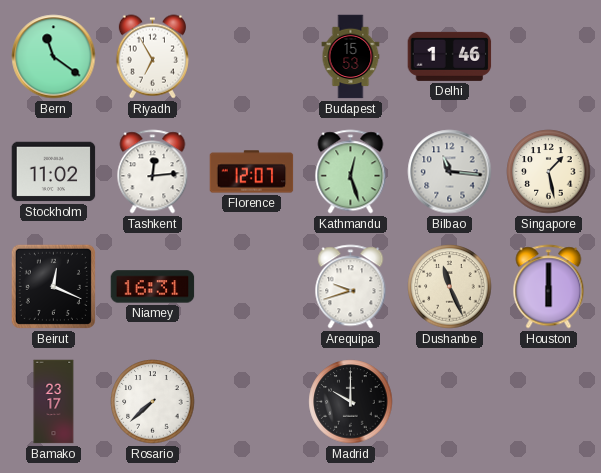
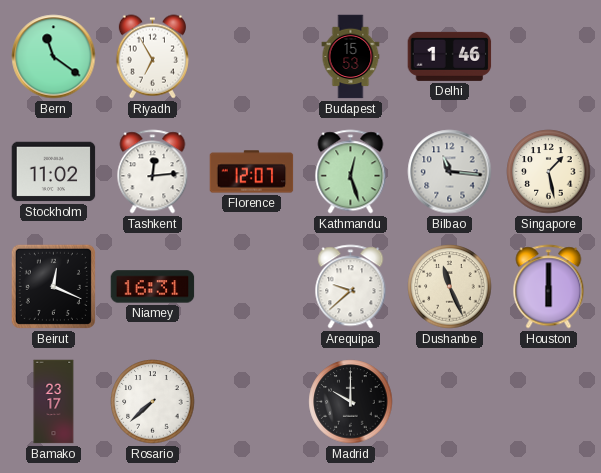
Arequipa: 9:42 -> 9:38
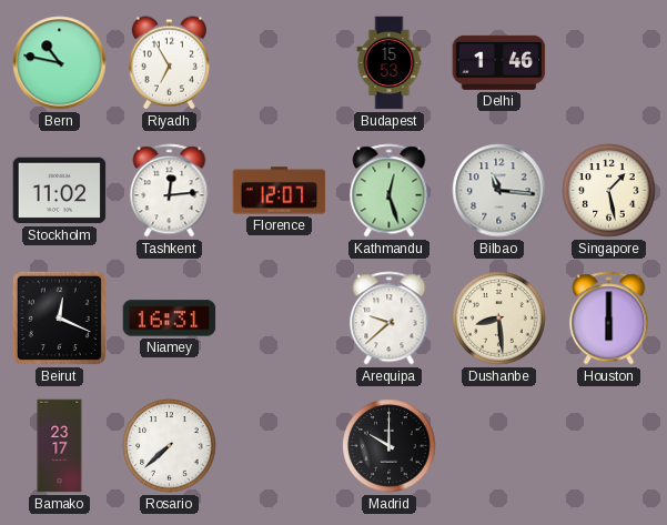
Bern: 11:21 -> 10:47
Dushanbe: 11:26 -> 8:29
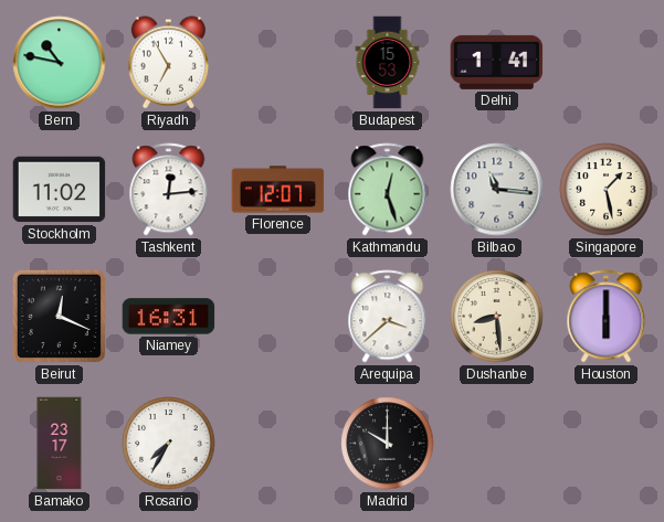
Delhi: 1:46 -> 1:41
Arequipa: 9:38 -> 3:38
Rosario: 7:38 -> 7:35
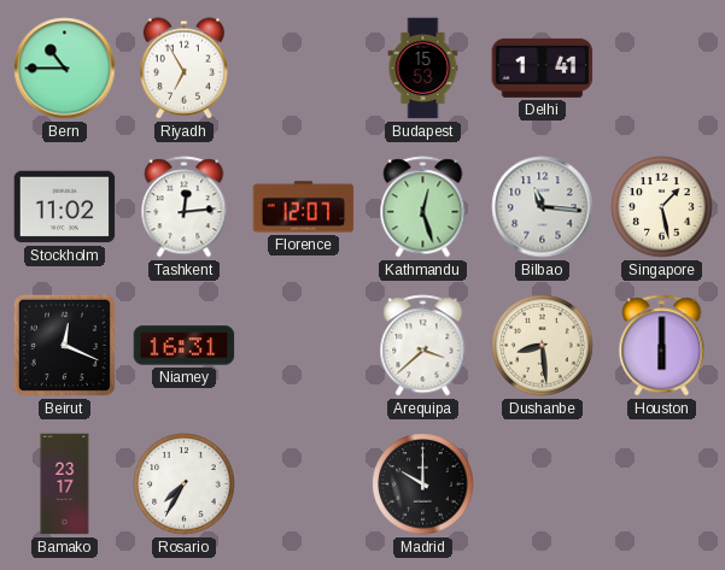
Bern: 10:47 -> 10:45
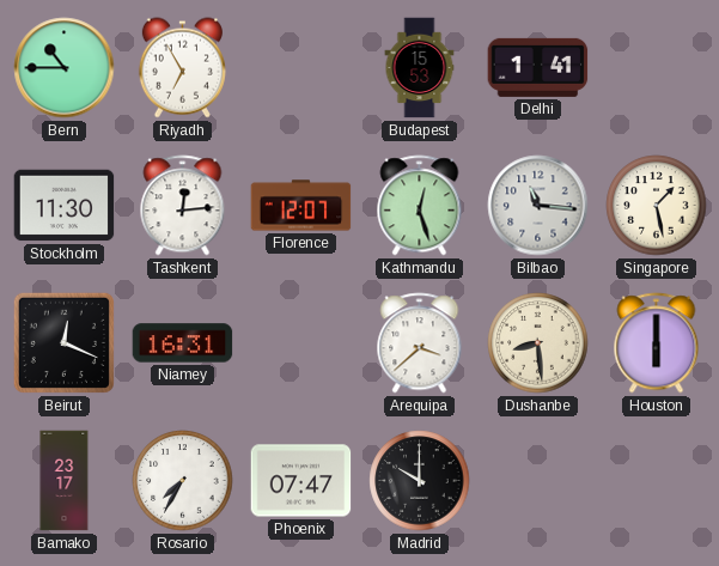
Stockholm: 11:02 -> 11:30
Phoenix: none -> 07:47
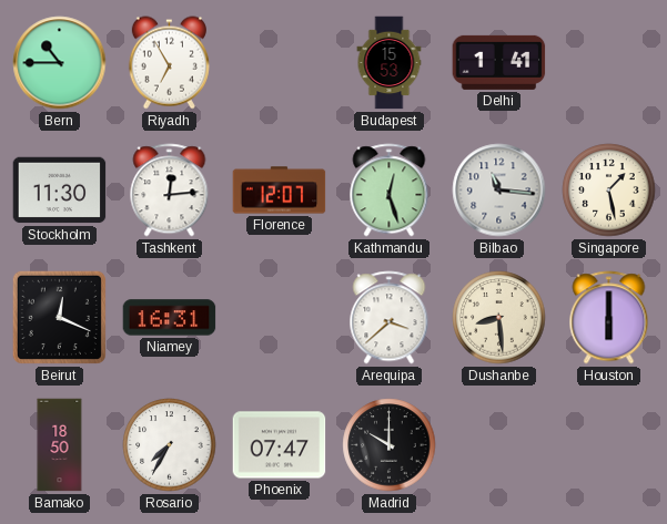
Bamako: 23:17 -> 18:50
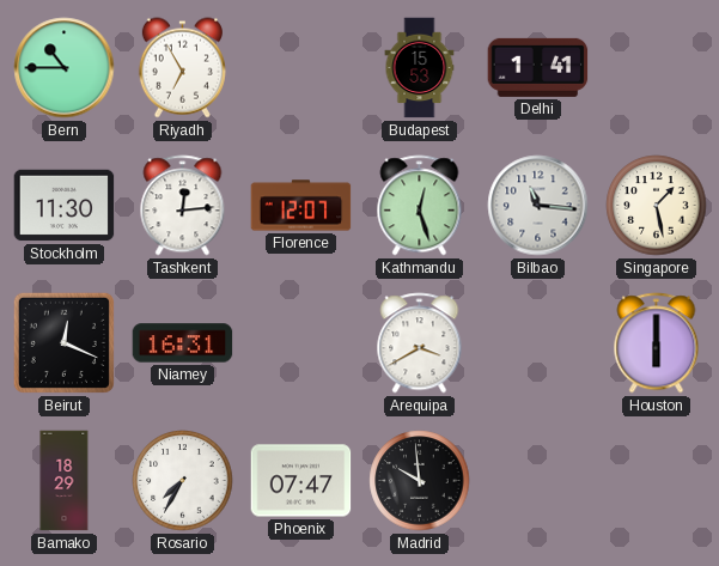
Arequipa: 3:38 -> 3:40
Dushanbe: 8:29 -> none
Bamako: 18:50 -> 18:29
Madrid: 10:00 -> 9:59
